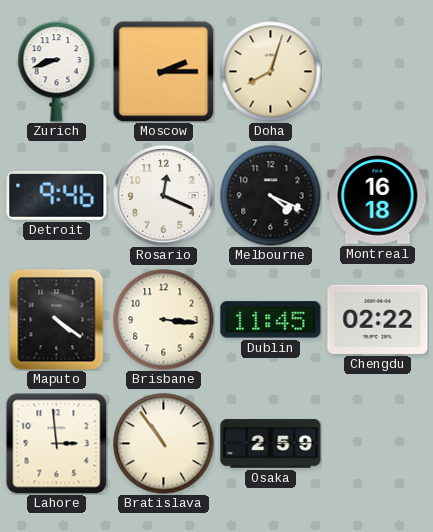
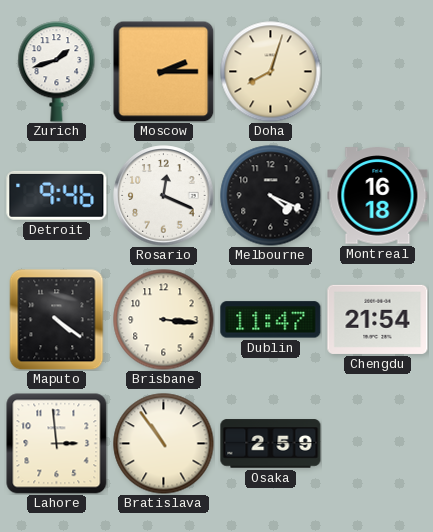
Zurich: 8:42 -> 1:42
Dublin: 11:45 -> 11:47
Chengdu: 02:22 -> 21:54
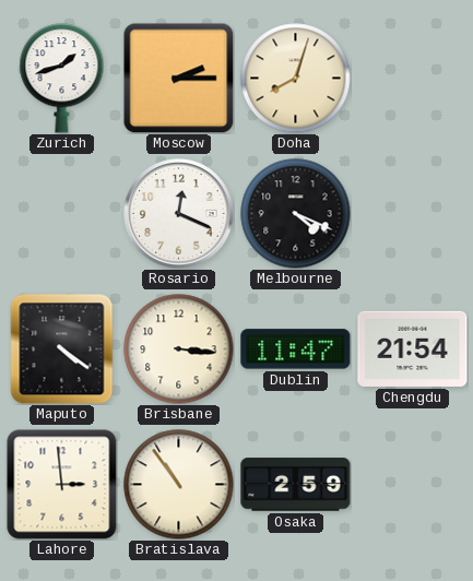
Detroit: 9:46 -> none
Montreal: 16:18 -> none
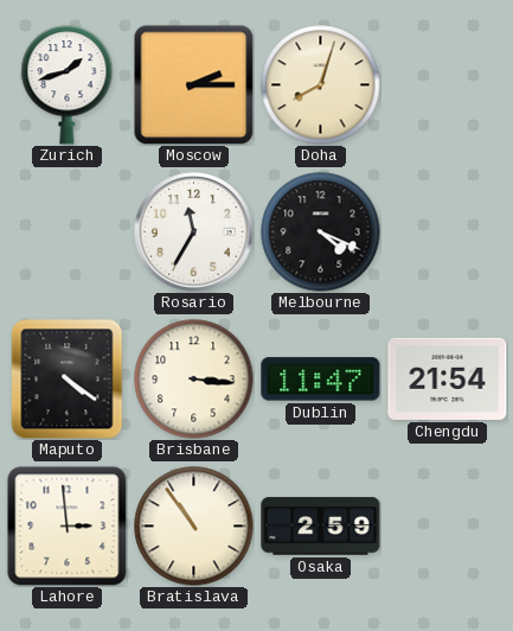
Rosario: 12:19 -> 11:35
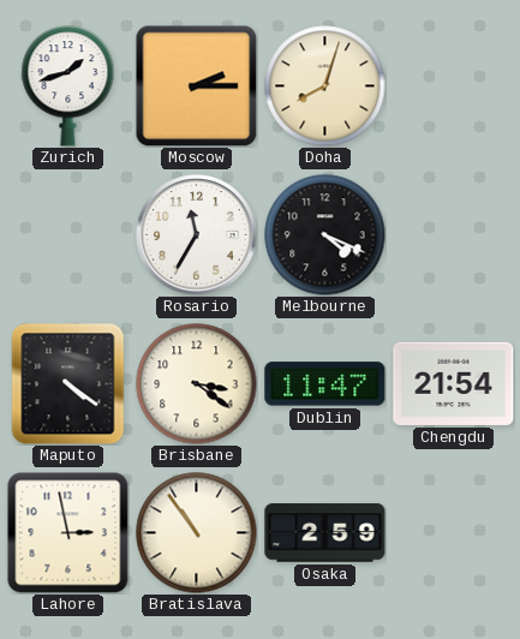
Brisbane: 3:16 -> 3:21
Lahore: 2:59 -> 2:58
